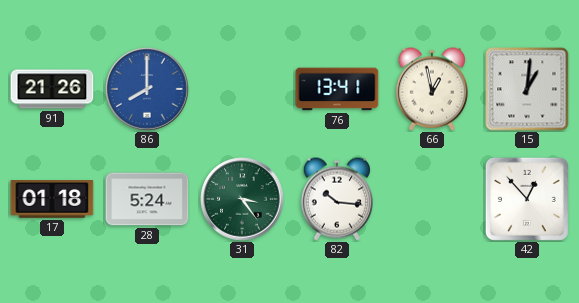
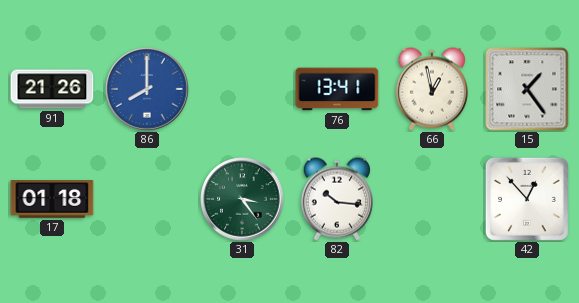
15: 1:01 -> 1:24
28: 5:24 -> none
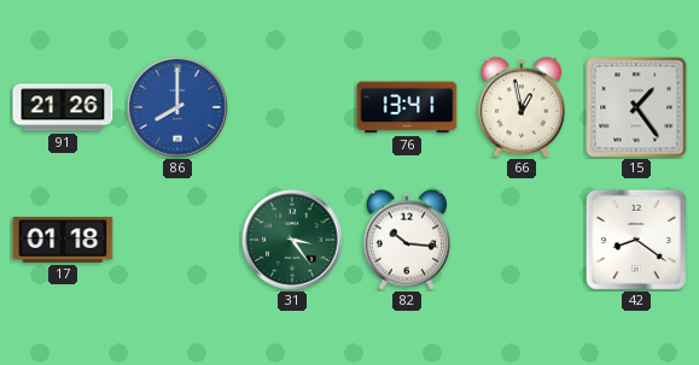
42: 12:53 -> 8:21
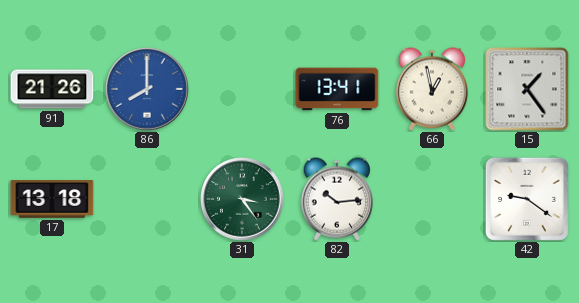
17: 01:18 -> 13:18
82: 10:16 -> 10:14
42: 8:21 -> 9:21
